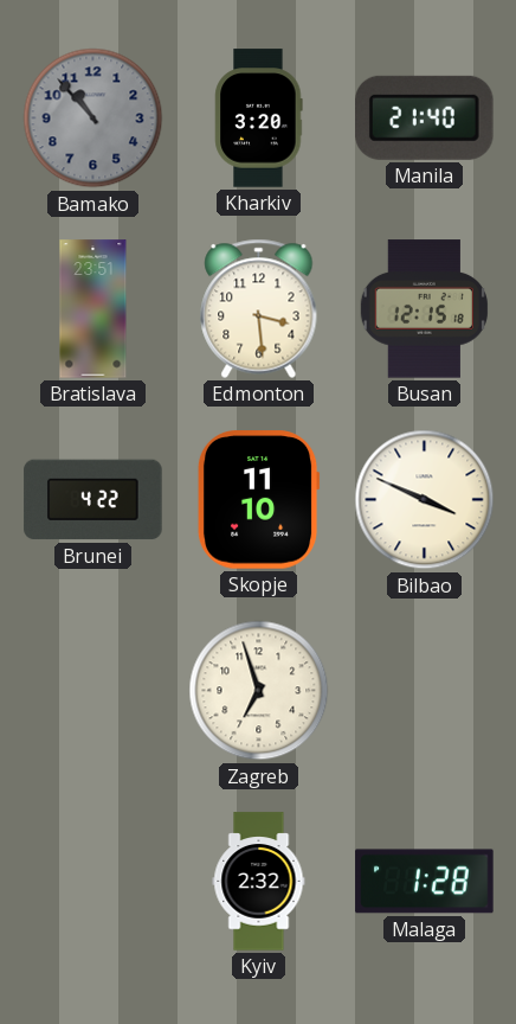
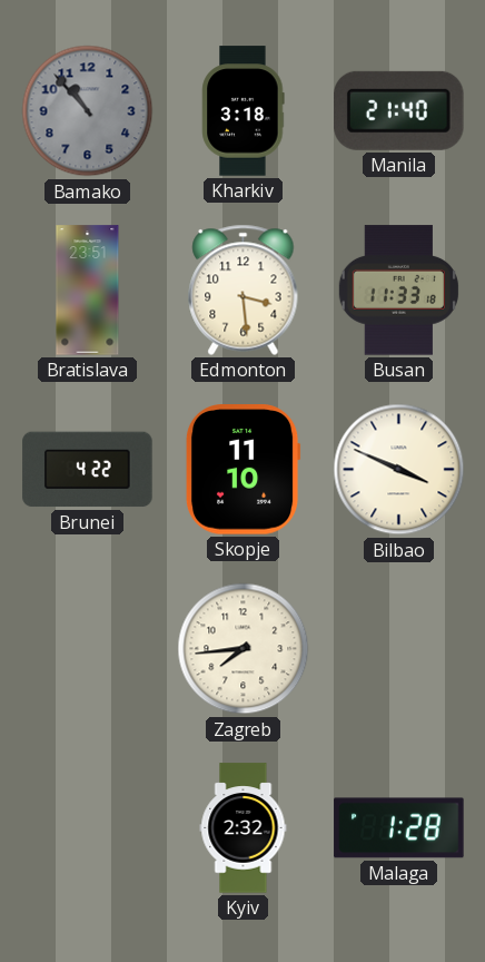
Kharkiv: 3:20 -> 3:18
Busan: 12:15 -> 11:33
Zagreb: 6:57 -> 7:44
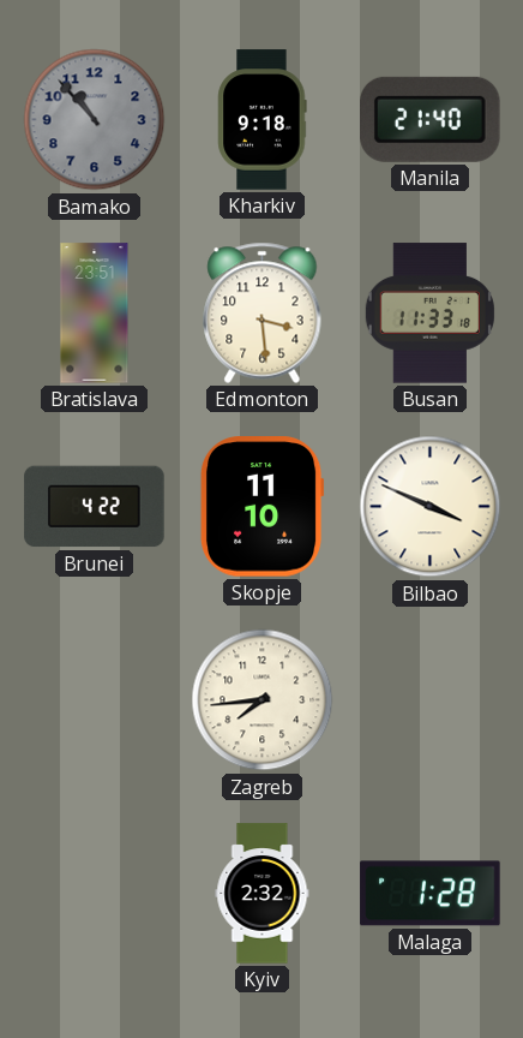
Kharkiv: 3:18 -> 9:18
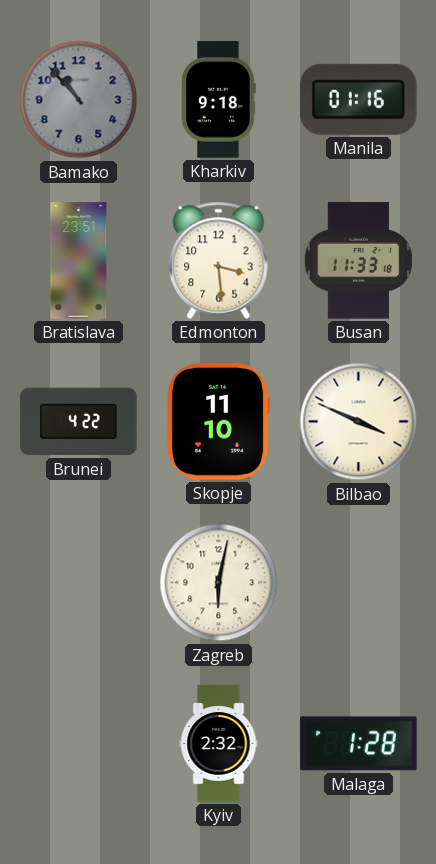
Manila: 21:40 -> 01:16
Zagreb: 7:44 -> 6:02
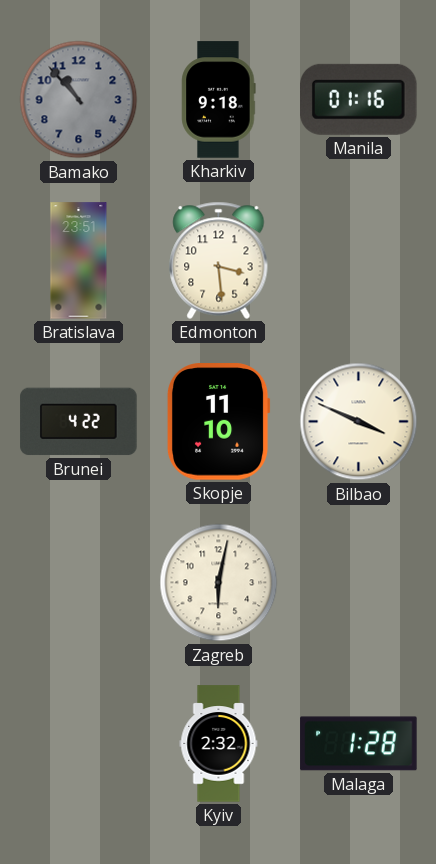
Busan: 11:33 -> none
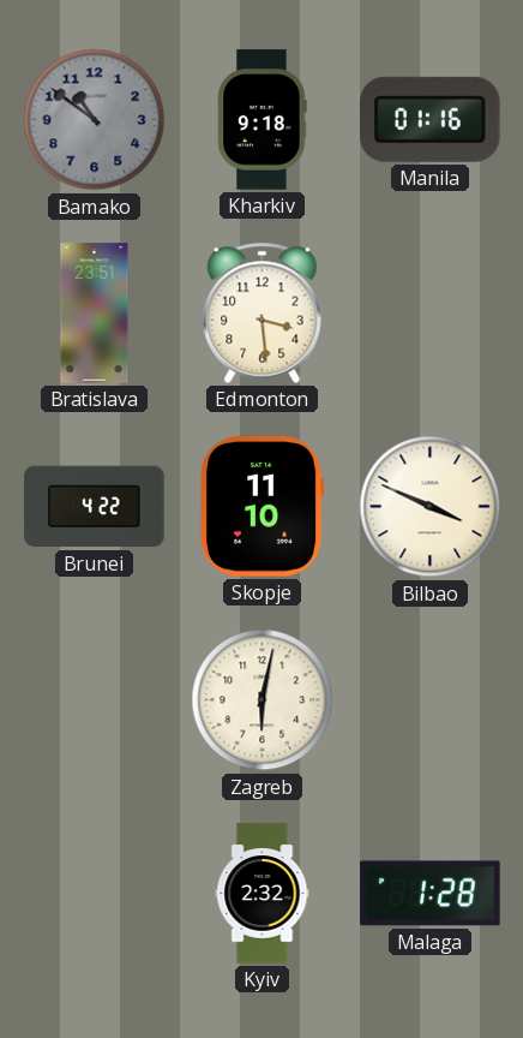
Bamako: 10:53 -> 10:51
